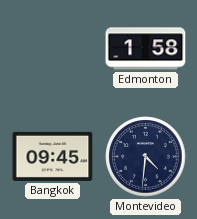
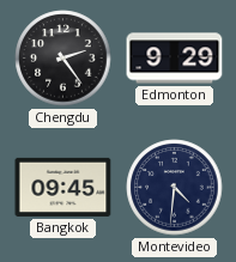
Chengdu: none -> 2:24
Edmonton: 1:58 -> 9:29
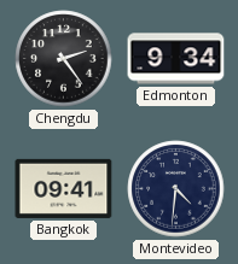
Edmonton: 9:29 -> 9:34
Bangkok: 09:45 -> 09:41
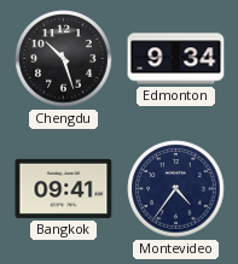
Chengdu: 2:24 -> 10:27
Montevideo: 4:31 -> 4:36
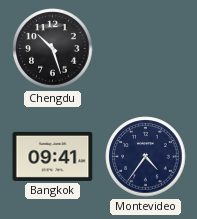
Edmonton: 9:34 -> none
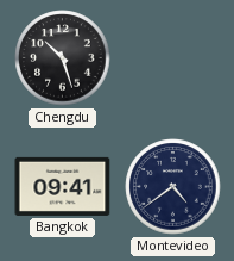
Montevideo: 4:36 -> 4:39
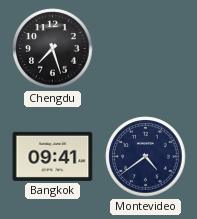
Chengdu: 10:27 -> 7:27
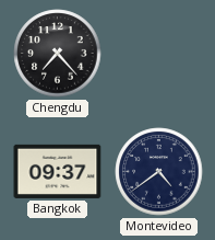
Chengdu: 7:27 -> 7:23
Bangkok: 09:41 -> 09:37
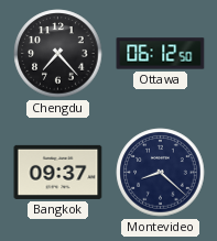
Ottawa: none -> 06:12
Montevideo: 4:39 -> 8:22
